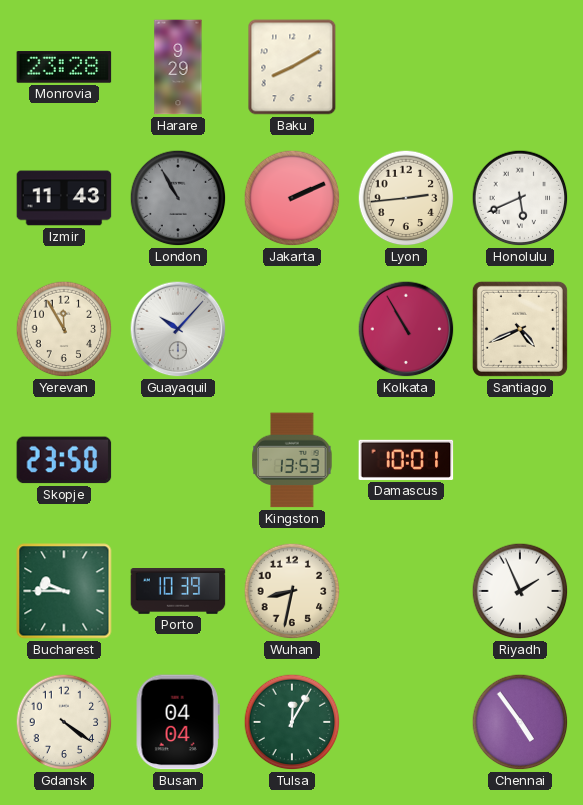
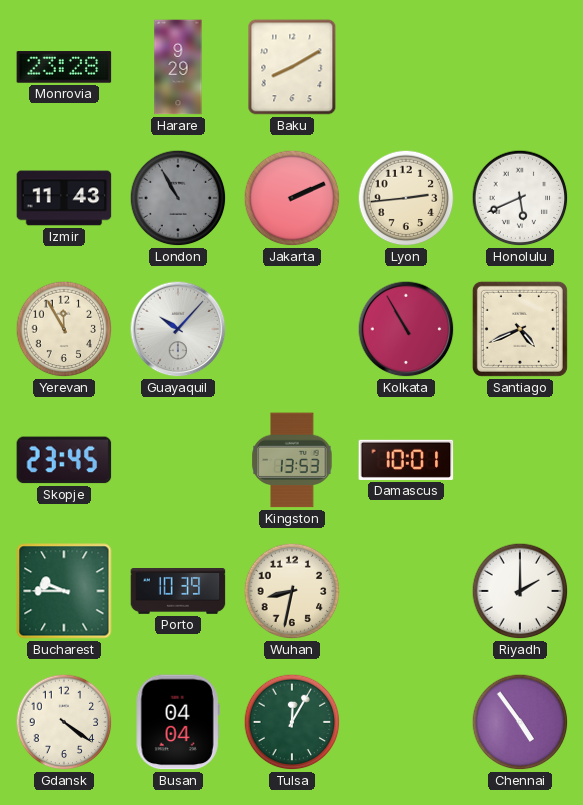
Skopje: 23:50 -> 23:45
Riyadh: 1:56 -> 2:00
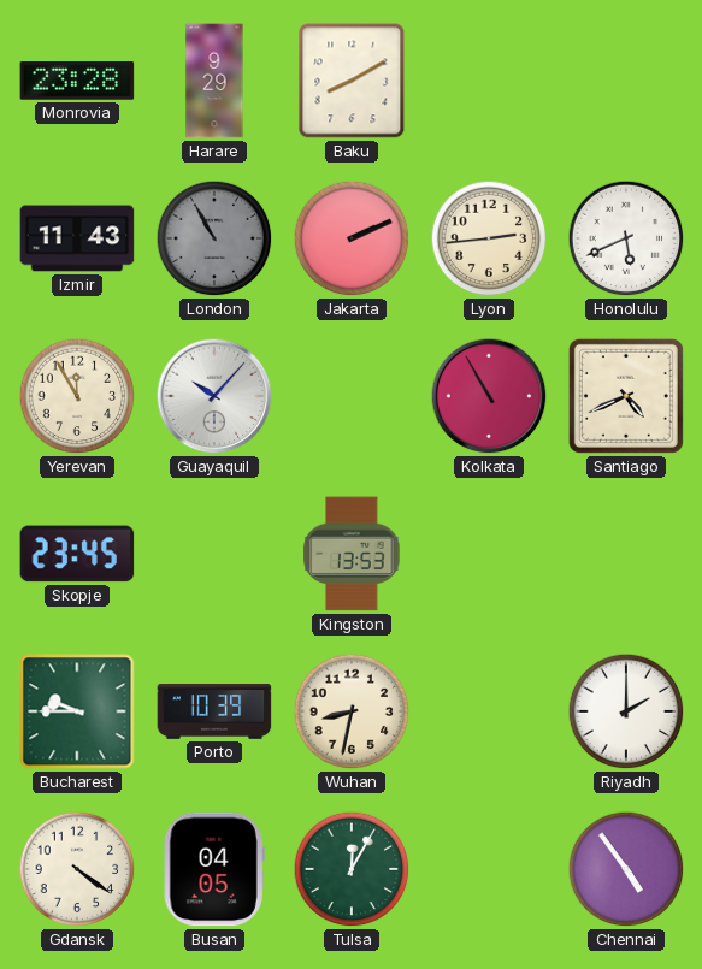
Damascus: 10:01 -> none
Busan: 04:04 -> 04:05
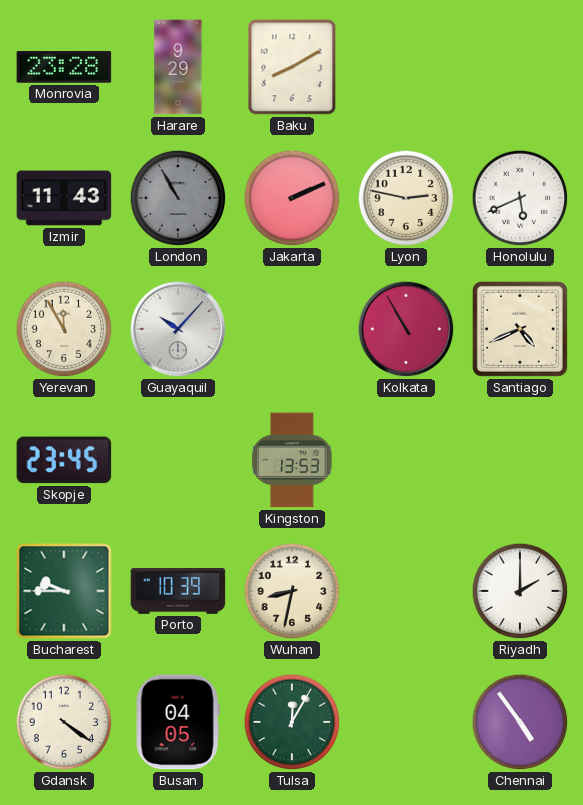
Lyon: 2:44 -> 2:47
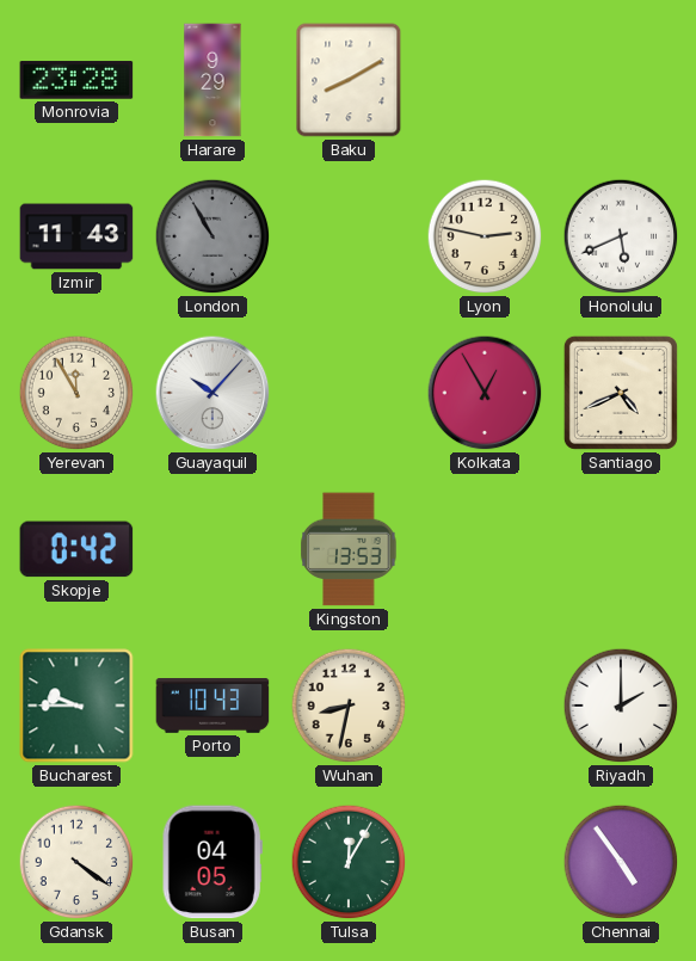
Jakarta: 2:11 -> none
Kolkata: 10:55 -> 12:55
Skopje: 23:45 -> 0:42
Porto: 10:39 -> 10:43
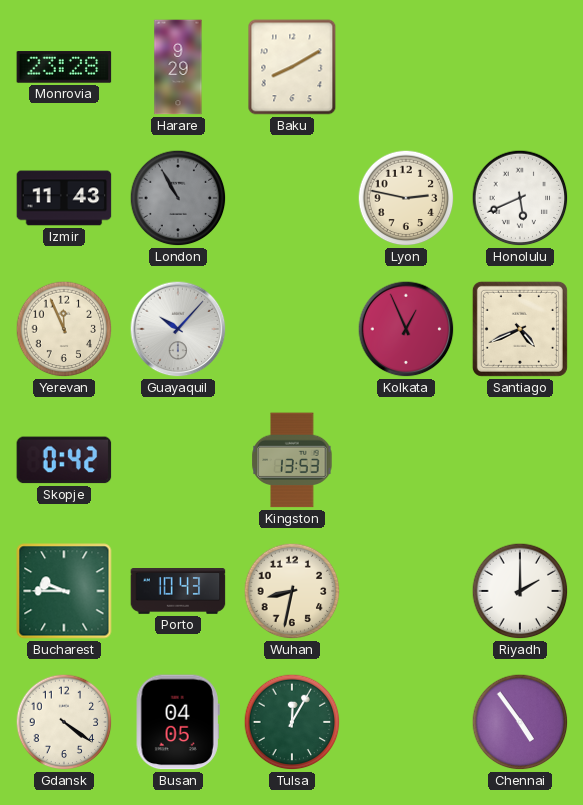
Yerevan: 11:55 -> 11:56
Kolkata: 12:55 -> 12:56
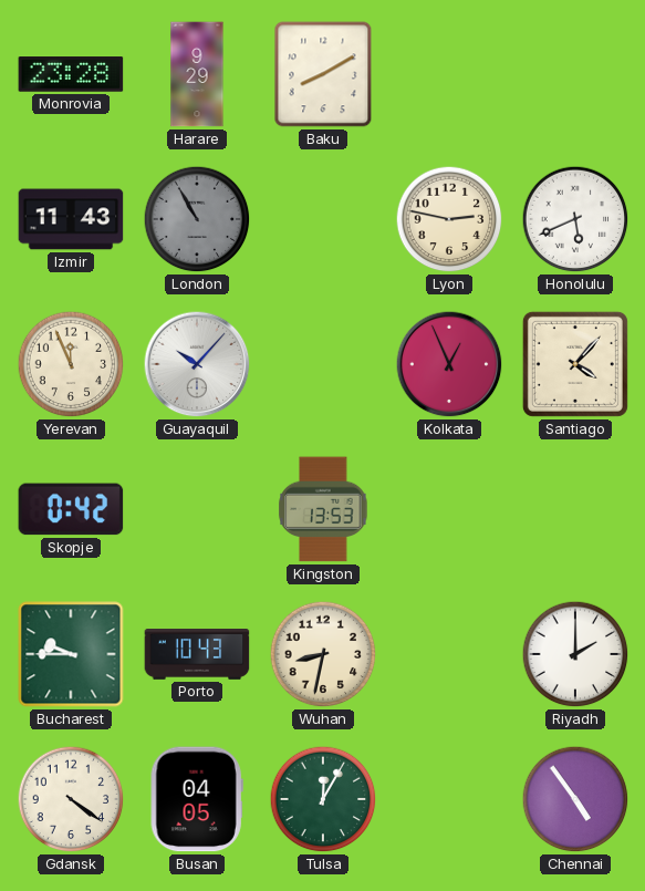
Santiago: 4:41 -> 4:07
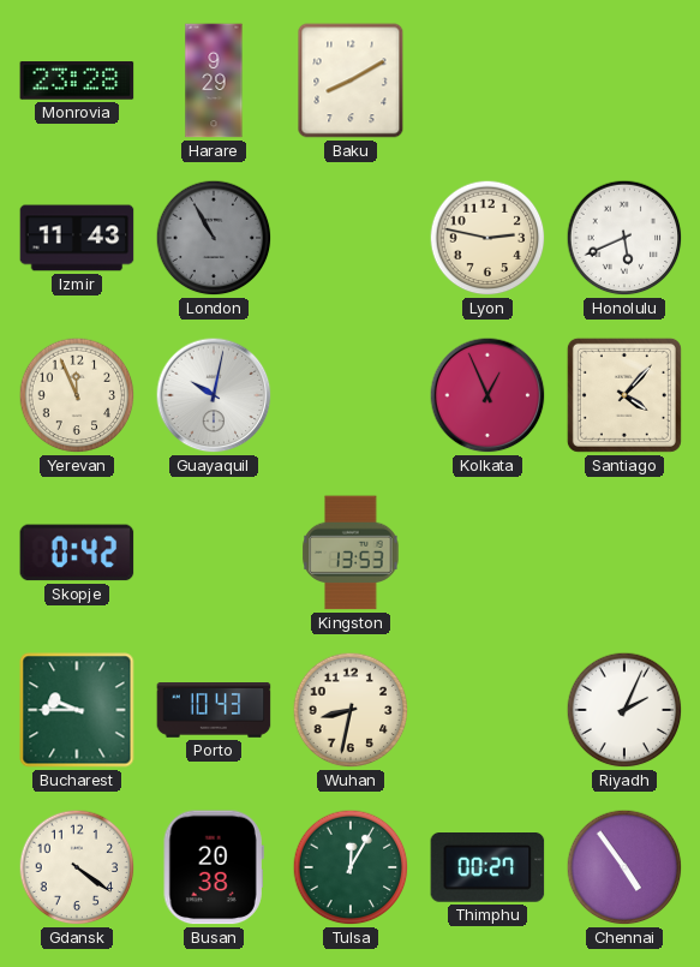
Guayaquil: 10:07 -> 10:02
Riyadh: 2:00 -> 2:04
Busan: 04:05 -> 20:38
Thimphu: none -> 00:27
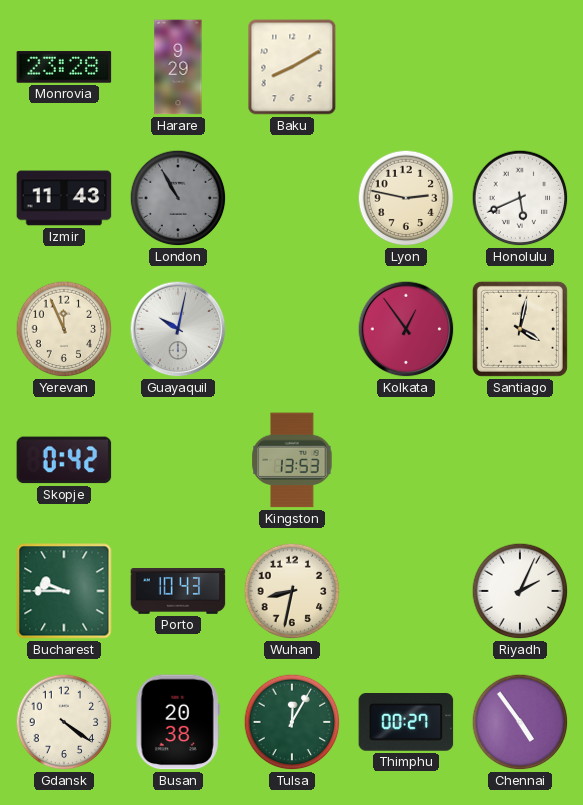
Kolkata: 12:56 -> 12:54
Santiago: 4:07 -> 4:02
